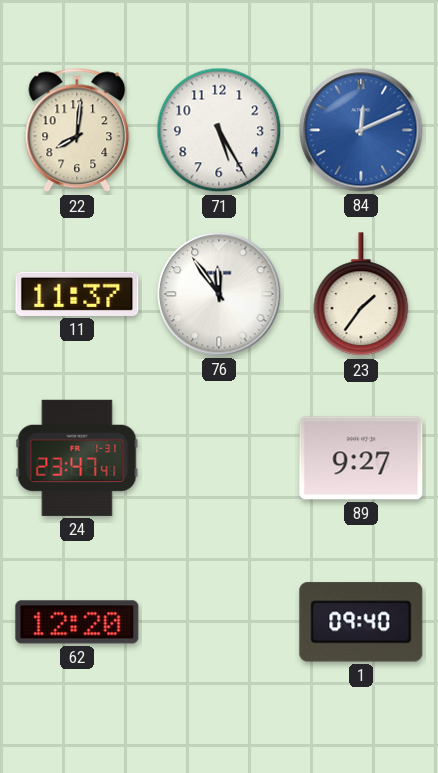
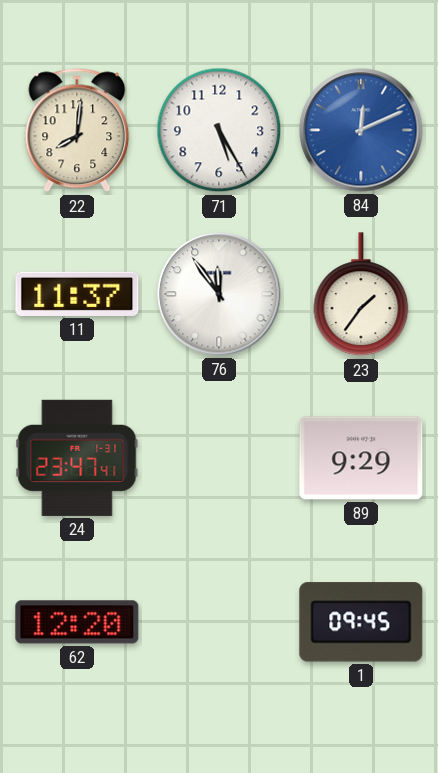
89: 9:27 -> 9:29
1: 09:40 -> 09:45
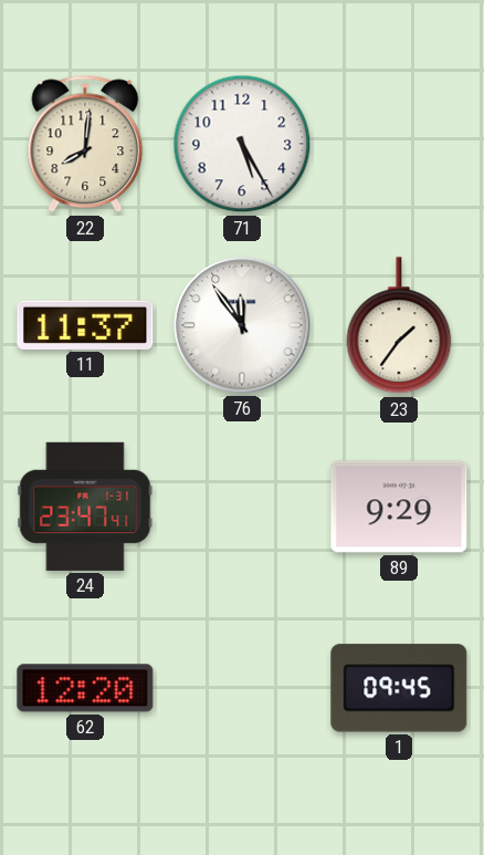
84: 12:11 -> none
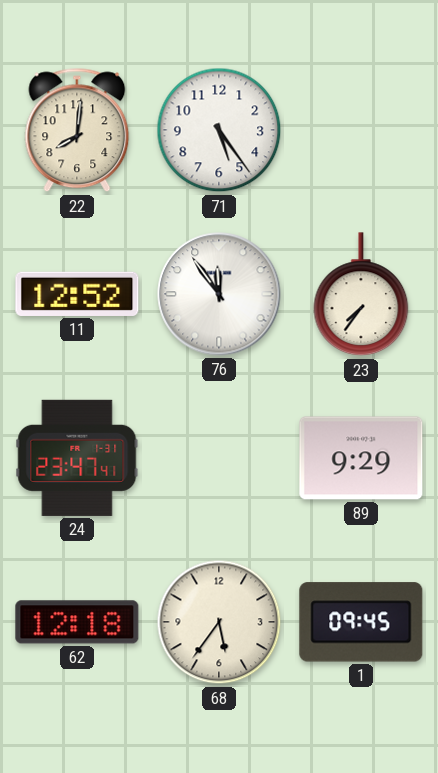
71: 5:25 -> 5:24
11: 11:37 -> 12:52
23: 1:36 -> 7:36
62: 12:20 -> 12:18
68: none -> 5:36
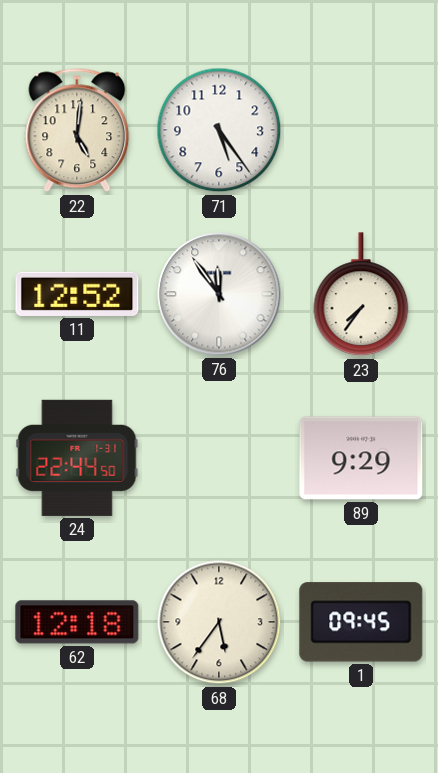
22: 8:01 -> 5:01
24: 23:47 -> 22:44
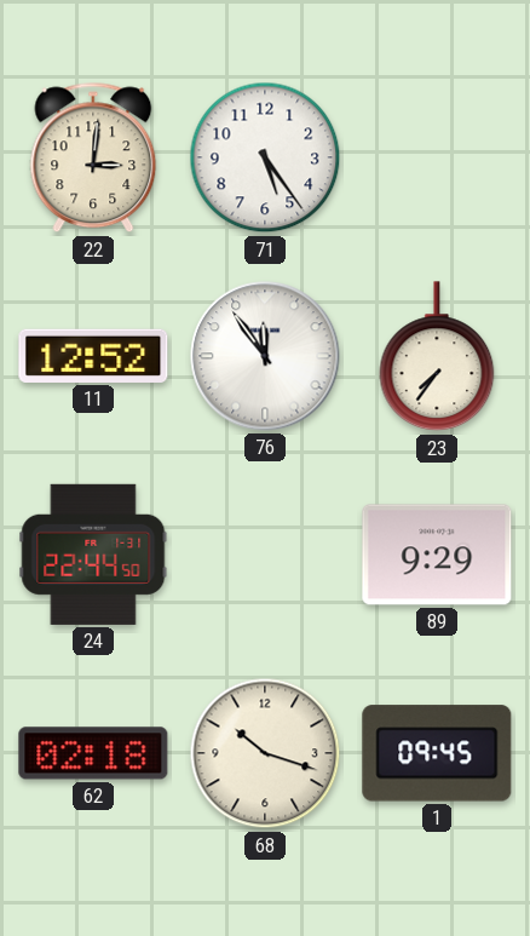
22: 5:01 -> 3:01
62: 12:18 -> 02:18
68: 5:36 -> 10:18
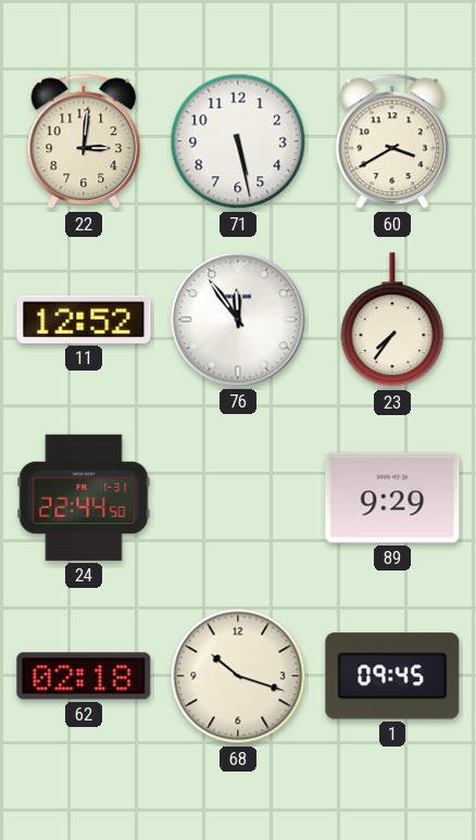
71: 5:24 -> 5:28
60: none -> 3:40
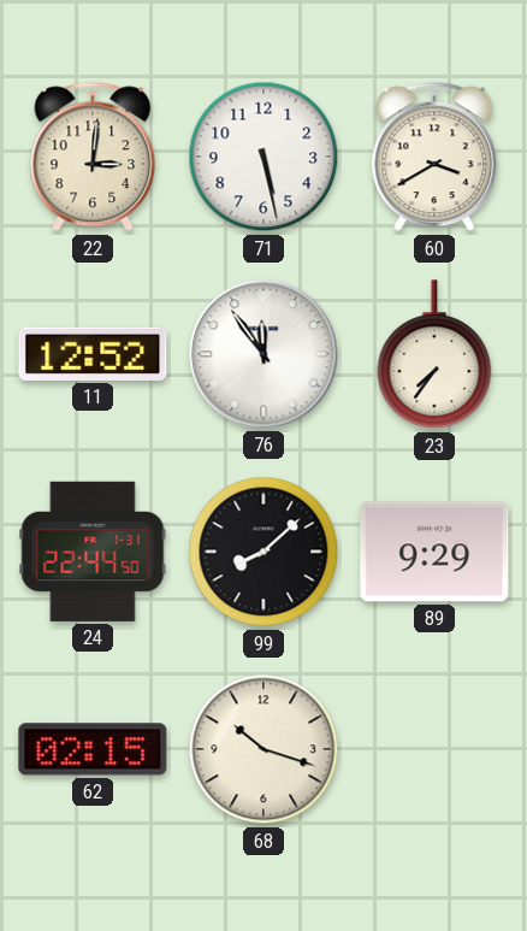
99: none -> 8:08
62: 02:18 -> 02:15
1: 09:45 -> none
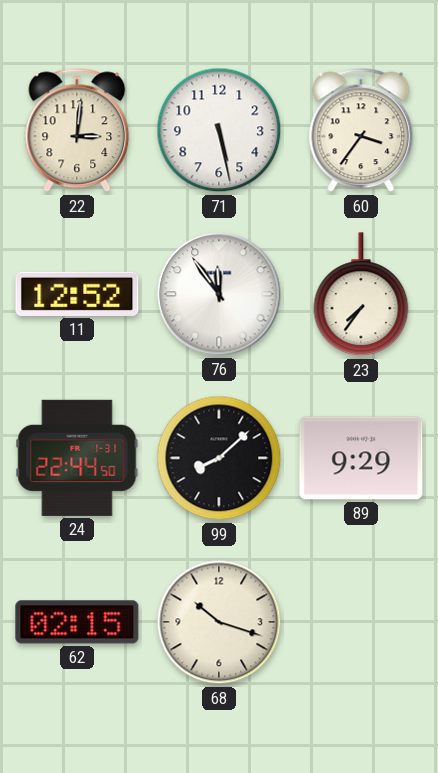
60: 3:40 -> 3:36
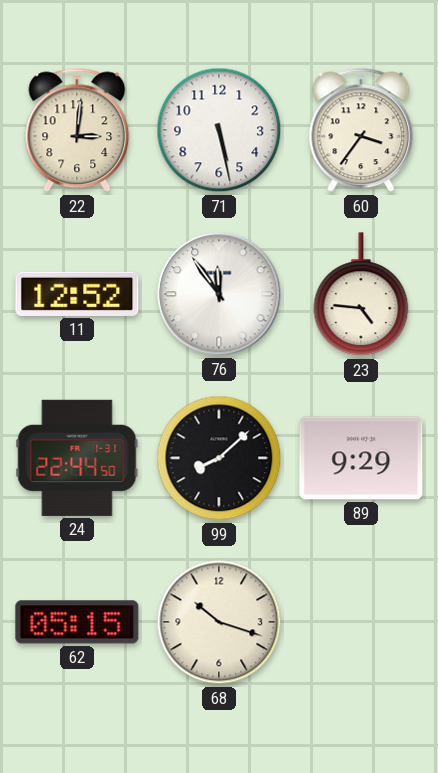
23: 7:36 -> 4:46
62: 02:15 -> 05:15
